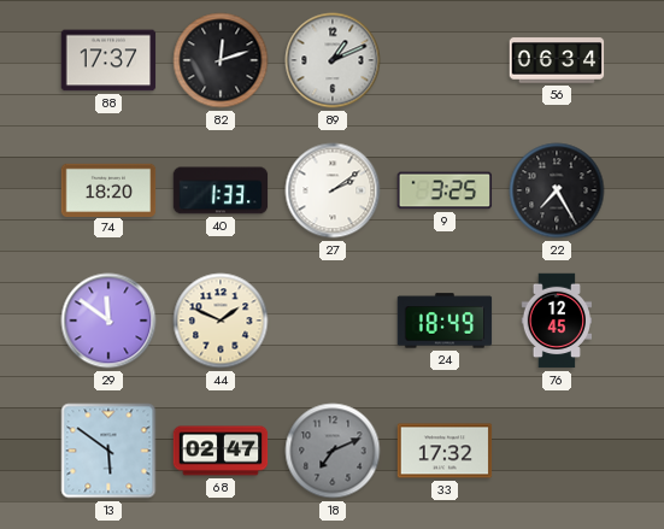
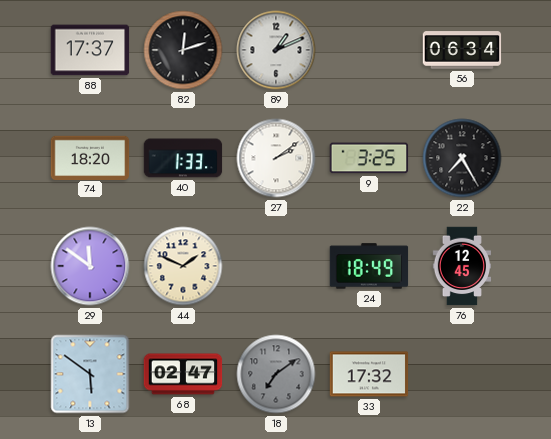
18: 7:11 -> 7:09
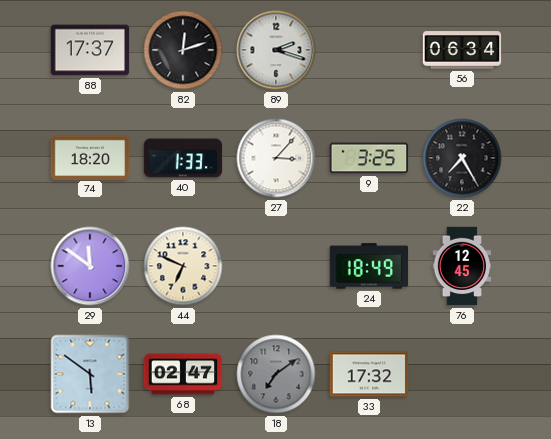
89: 1:11 -> 2:18
27: 2:09 -> 3:07
44: 1:49 -> 6:49
